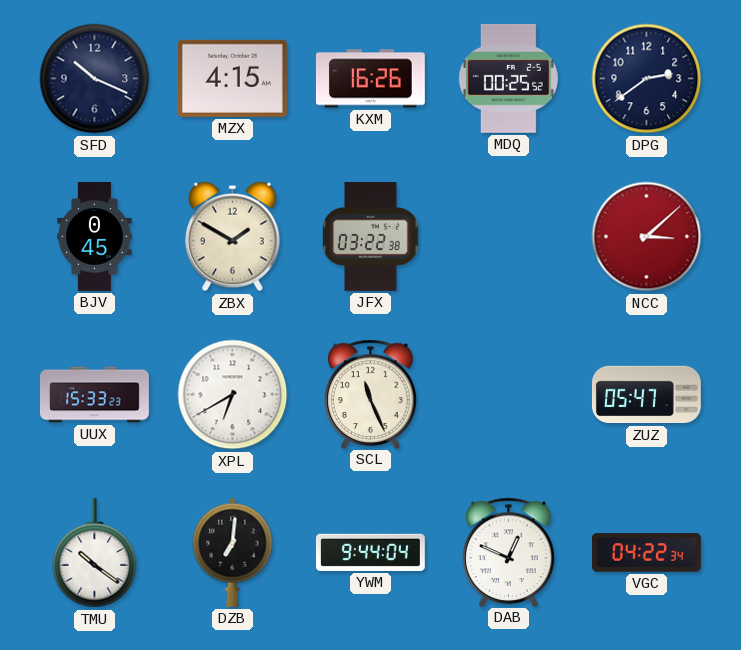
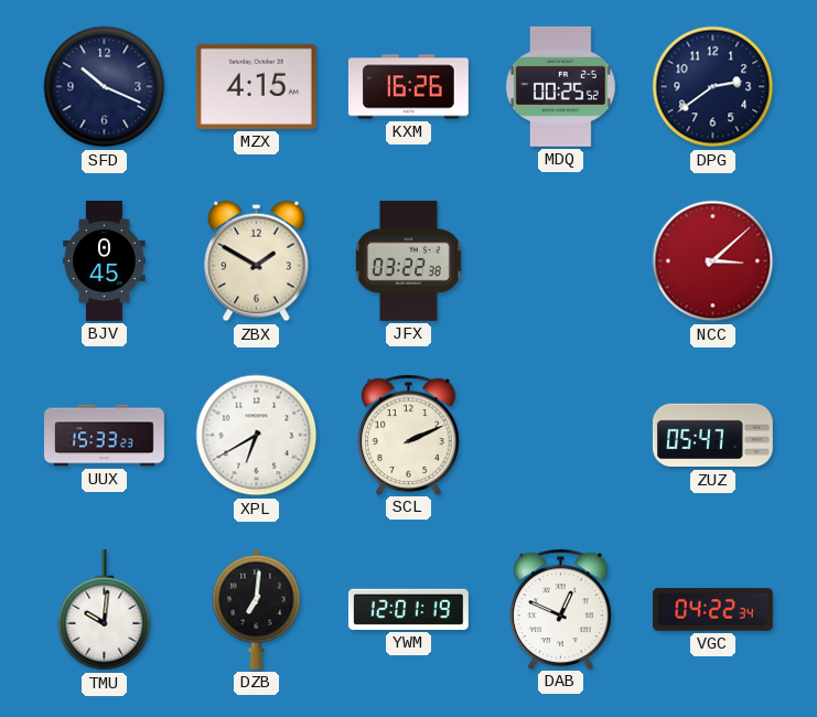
SCL: 11:26 -> 2:11
TMU: 10:21 -> 10:01
YWM: 9:44 -> 12:01
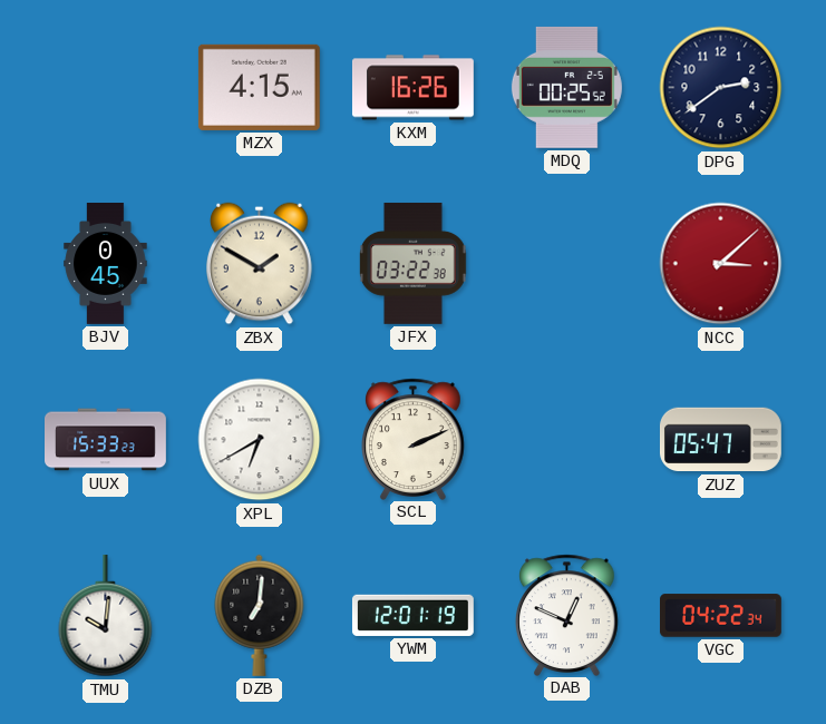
SFD: 10:19 -> none
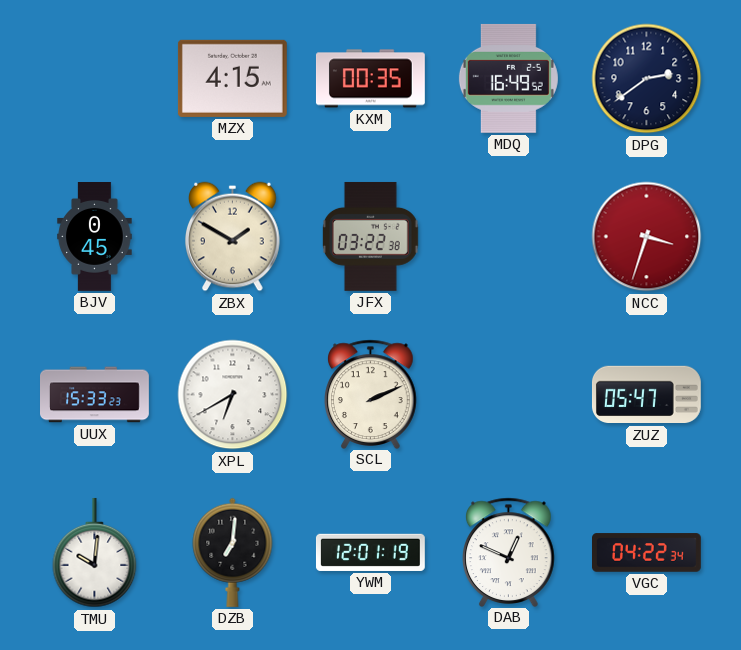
KXM: 16:26 -> 00:35
MDQ: 00:25 -> 16:49
NCC: 3:08 -> 3:33
